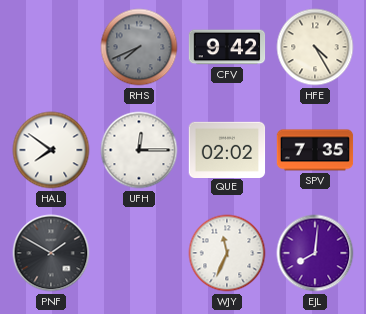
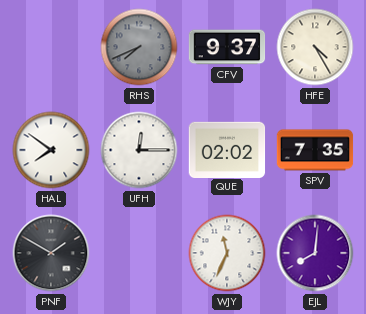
CFV: 9:42 -> 9:37
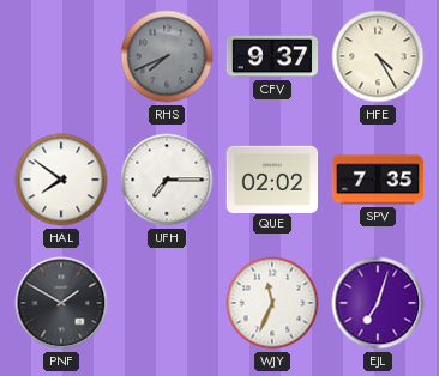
UFH: 12:15 -> 7:15
EJL: 8:01 -> 7:03
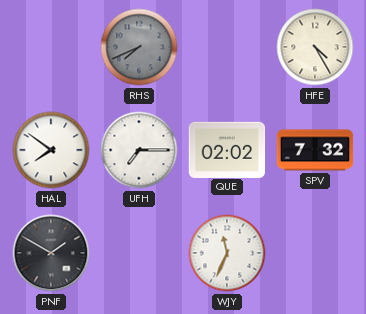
CFV: 9:37 -> none
SPV: 7:35 -> 7:32
EJL: 7:03 -> none
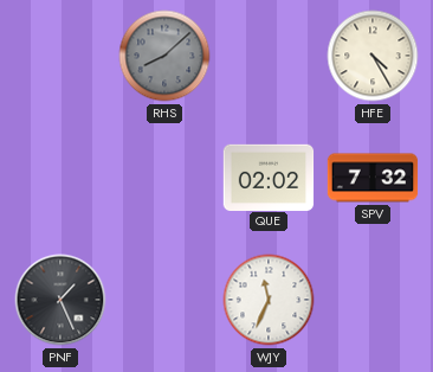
RHS: 7:41 -> 8:08
HAL: 7:51 -> none
UFH: 7:15 -> none
PNF: 1:50 -> 1:26
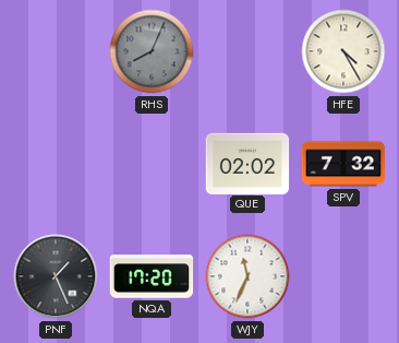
RHS: 8:08 -> 8:04
NQA: none -> 17:20
